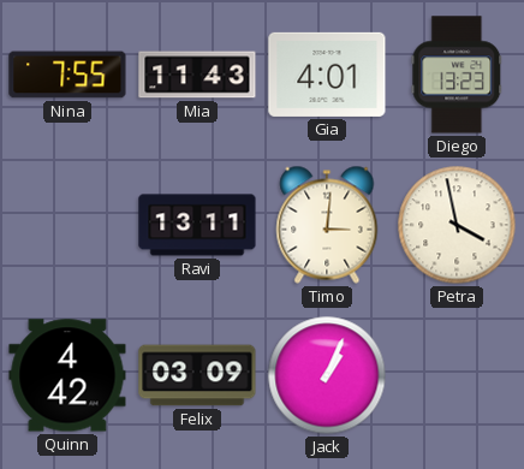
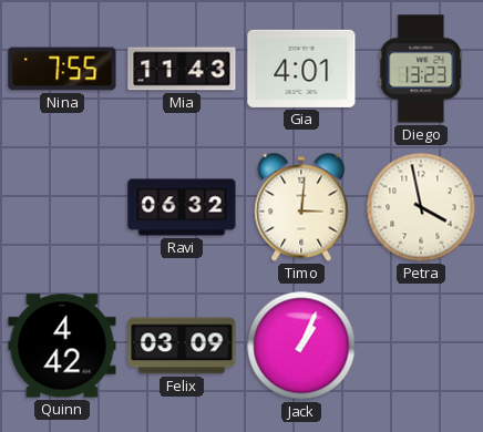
Ravi: 13:11 -> 06:32
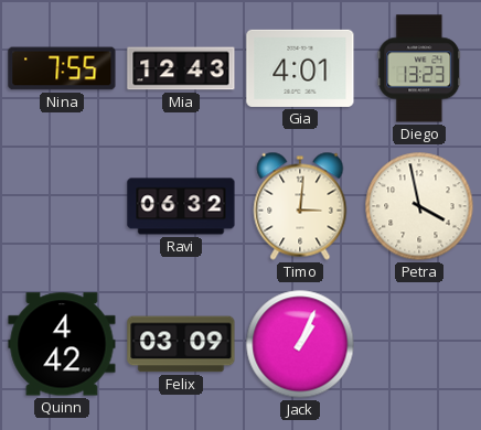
Mia: 11:43 -> 12:43
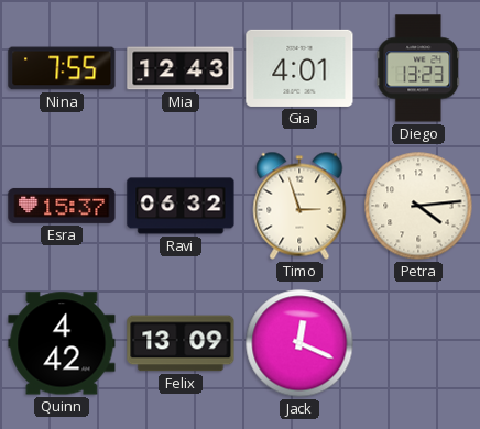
Esra: none -> 15:37
Timo: 3:01 -> 2:57
Petra: 3:58 -> 4:14
Felix: 03:09 -> 13:09
Jack: 1:04 -> 12:19
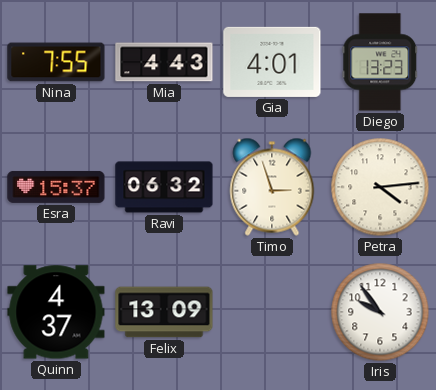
Mia: 12:43 -> 4:43
Quinn: 4:42 -> 4:37
Jack: 12:19 -> none
Iris: none -> 9:54
